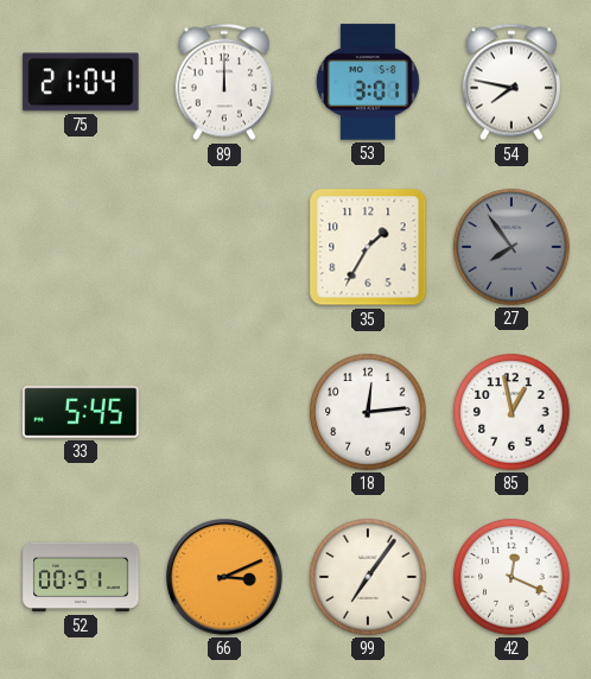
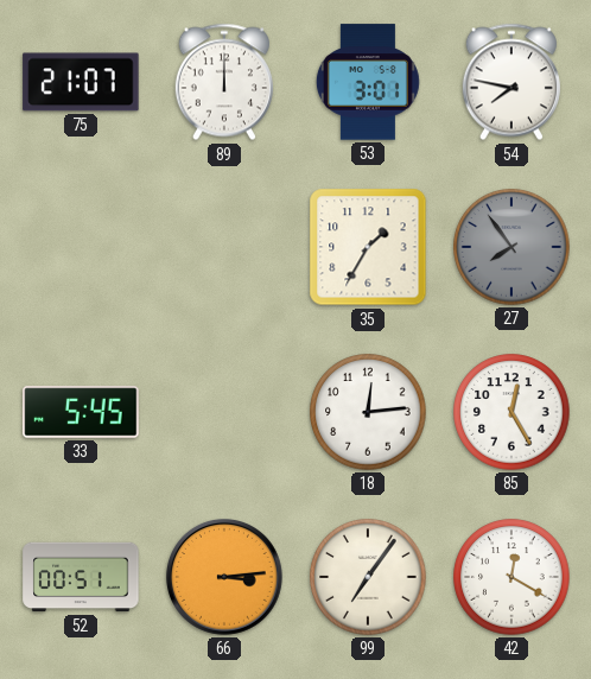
75: 21:04 -> 21:07
85: 12:58 -> 12:25
66: 3:11 -> 3:14
42: 12:19 -> 12:20
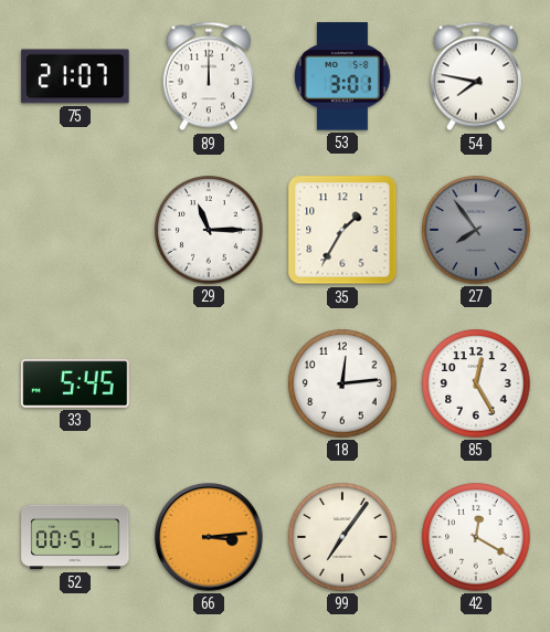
29: none -> 11:15
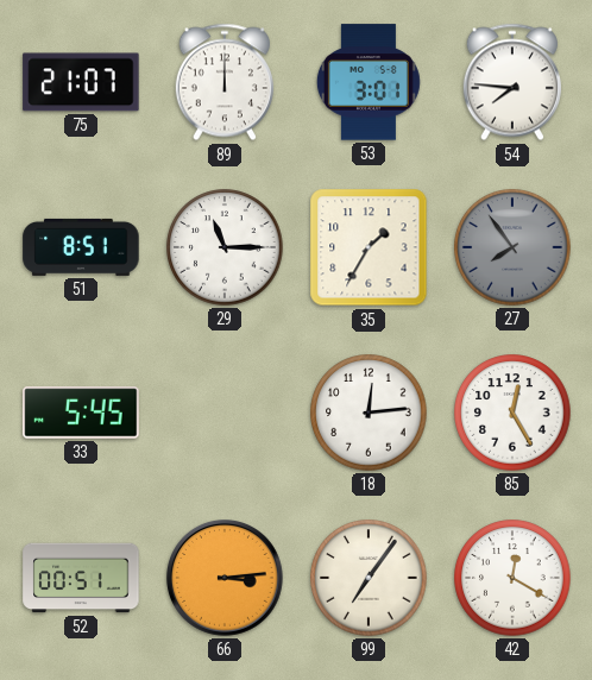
54: 7:47 -> 7:46
51: none -> 8:51
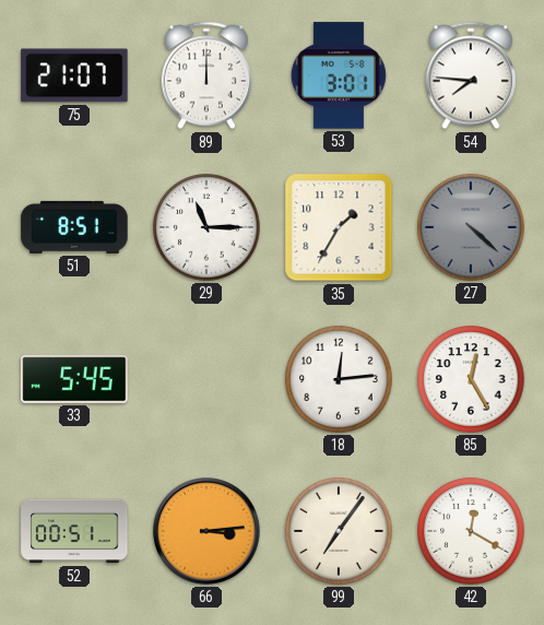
27: 7:54 -> 4:22
